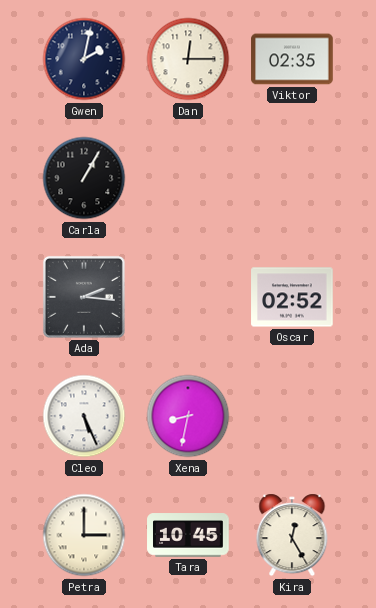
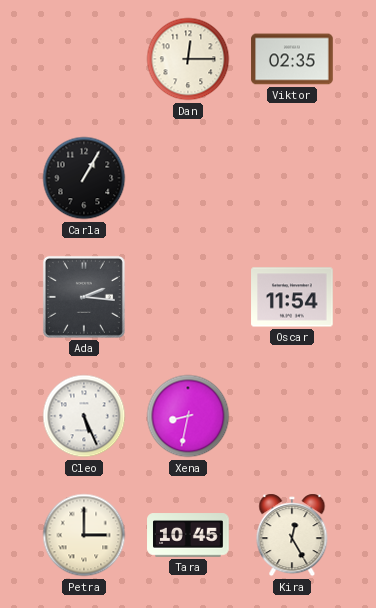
Gwen: 2:02 -> none
Oscar: 02:52 -> 11:54
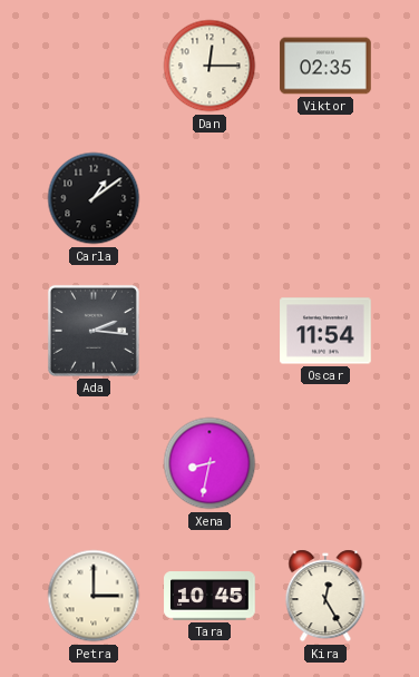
Carla: 1:05 -> 1:09
Cleo: 5:26 -> none
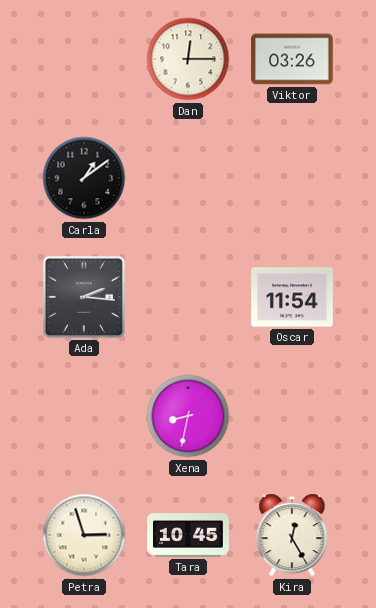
Viktor: 02:35 -> 03:26
Petra: 3:00 -> 2:57
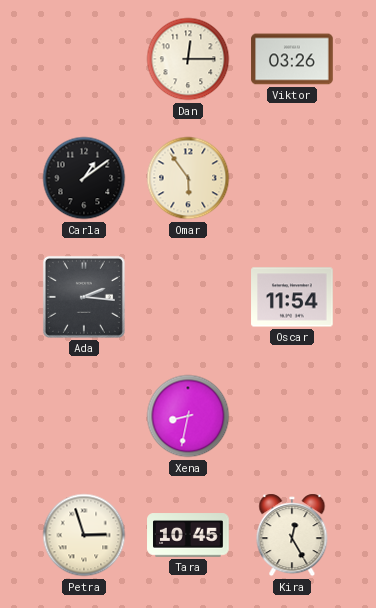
Omar: none -> 5:54
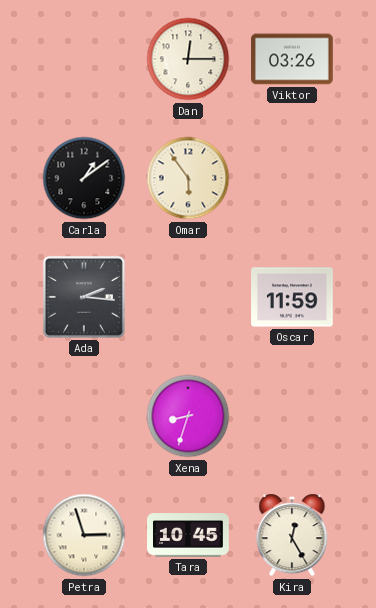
Oscar: 11:54 -> 11:59
Xena: 8:32 -> 8:33
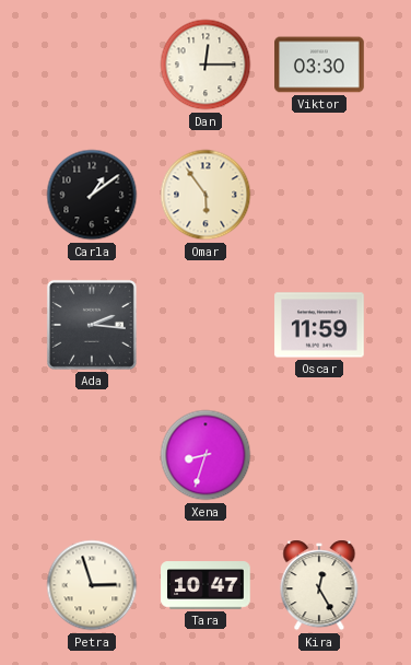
Viktor: 03:26 -> 03:30
Tara: 10:45 -> 10:47
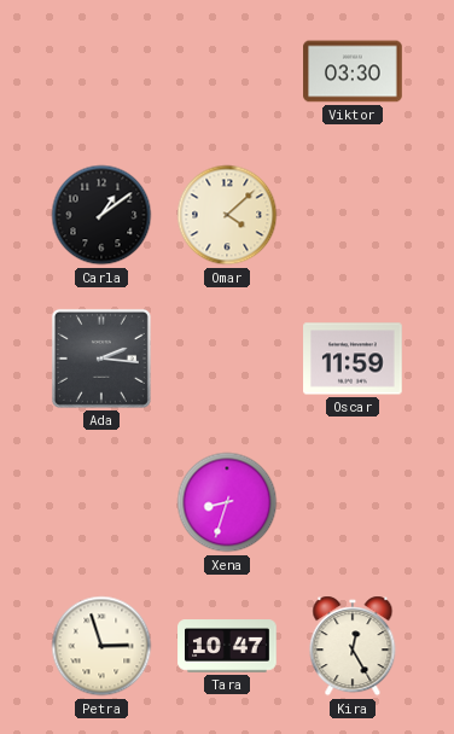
Dan: 12:15 -> none
Omar: 5:54 -> 4:08
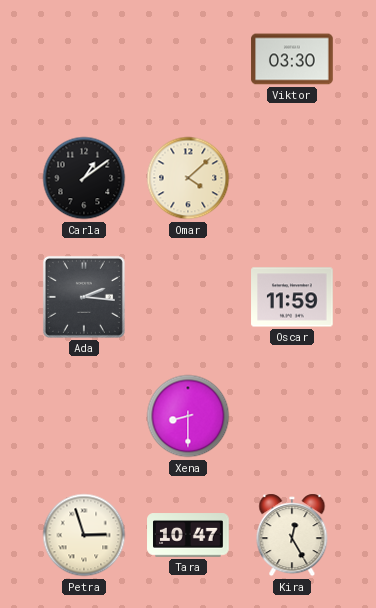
Xena: 8:33 -> 8:30
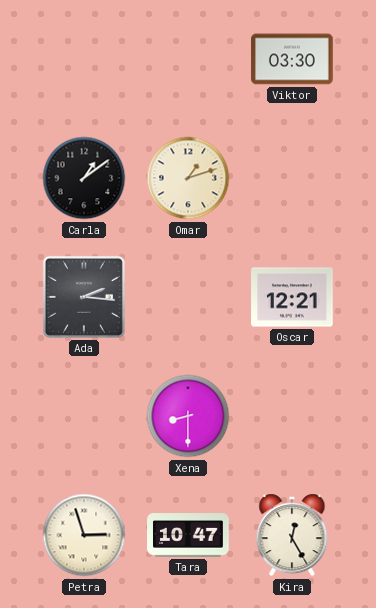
Omar: 4:08 -> 1:12
Oscar: 11:59 -> 12:21
